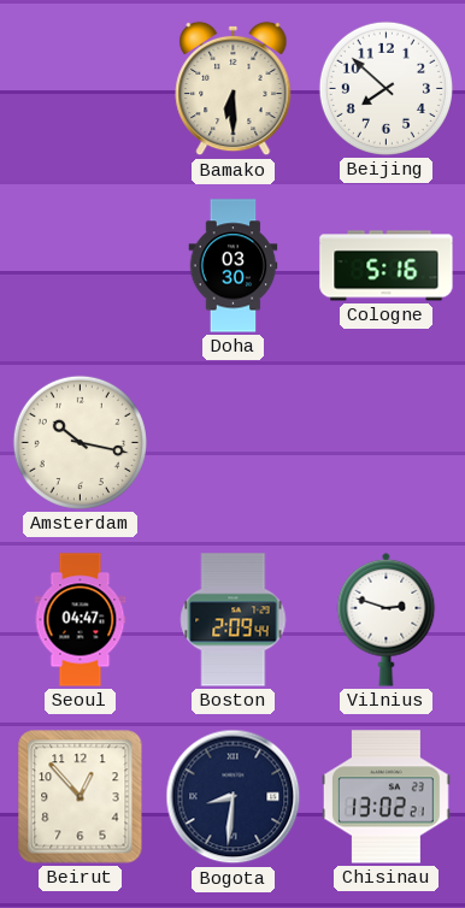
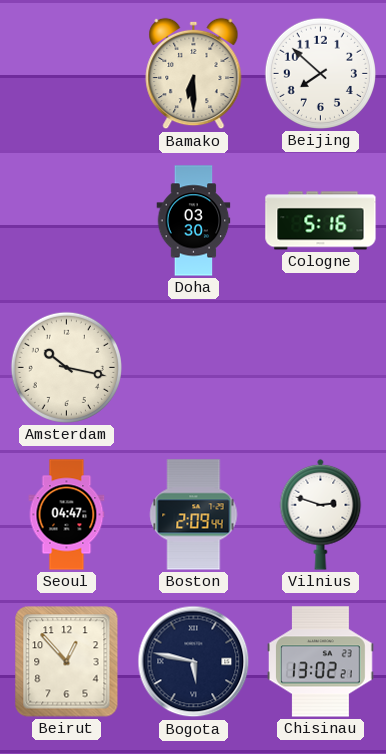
Bogota: 8:31 -> 5:47
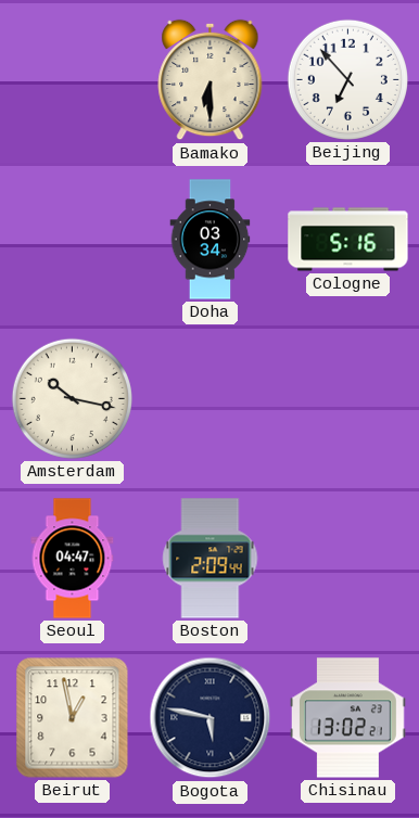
Beijing: 7:52 -> 6:53
Doha: 03:30 -> 03:34
Vilnius: 2:48 -> none
Beirut: 12:53 -> 12:58
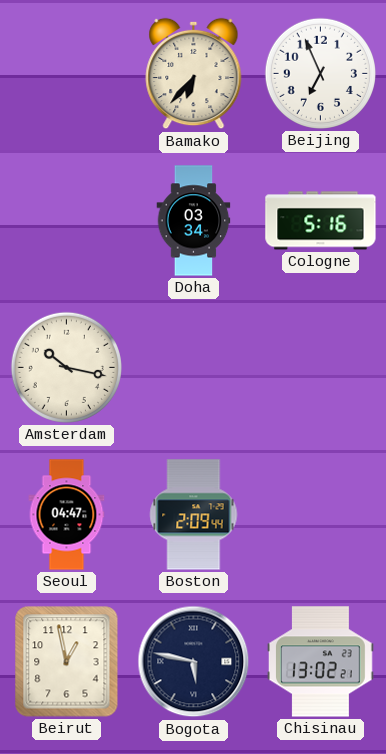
Bamako: 6:30 -> 6:37
Beijing: 6:53 -> 6:56
